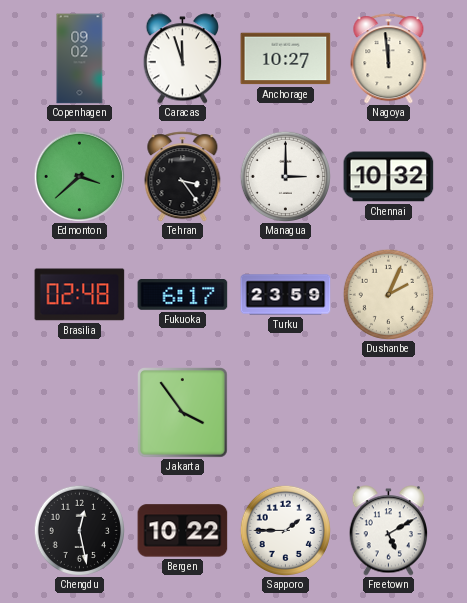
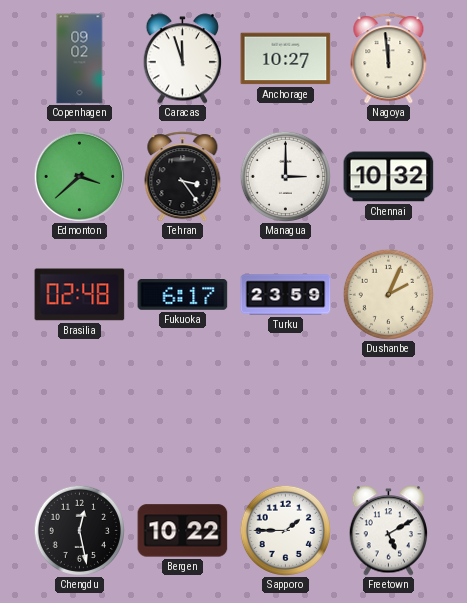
Jakarta: 3:54 -> none
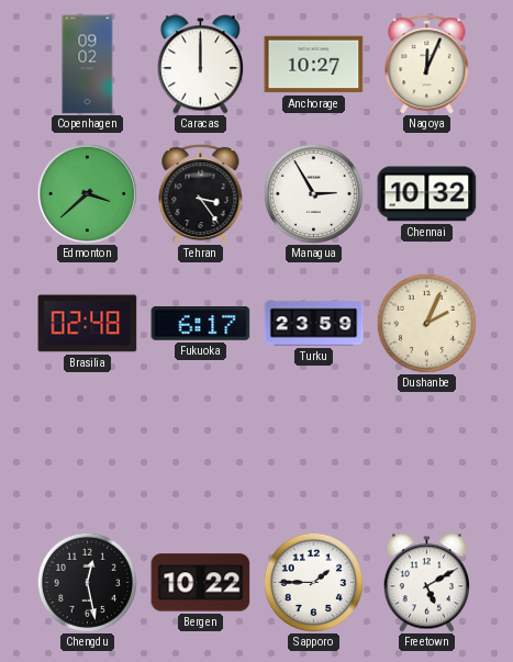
Caracas: 11:57 -> 12:00
Nagoya: 11:59 -> 12:04
Managua: 3:00 -> 2:55
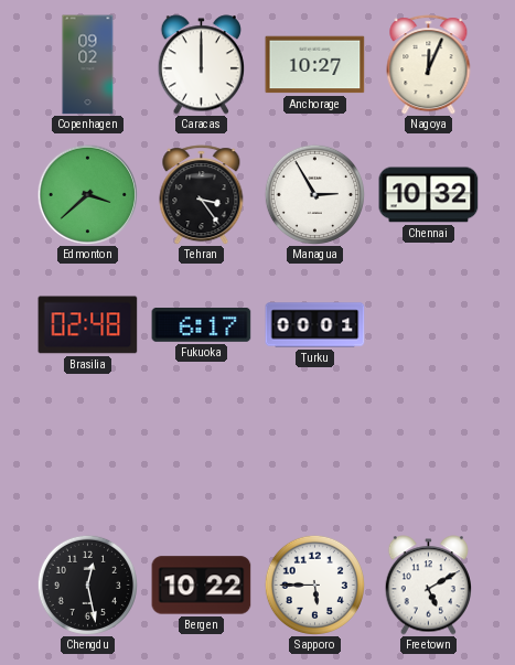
Turku: 23:59 -> 00:01
Dushanbe: 2:04 -> none
Sapporo: 1:45 -> 5:45
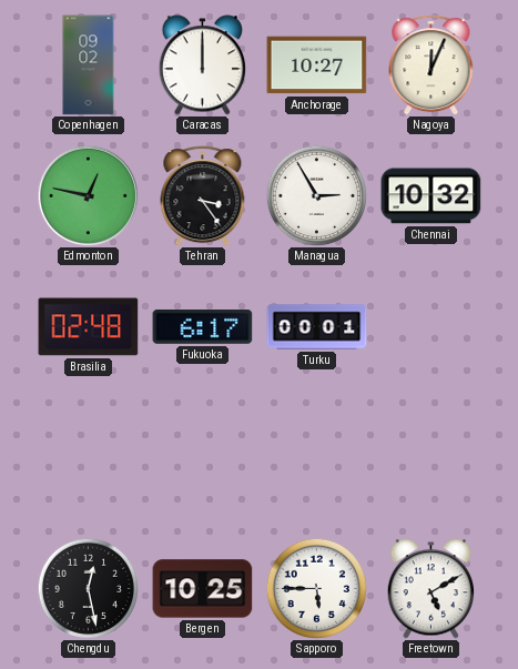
Edmonton: 3:38 -> 12:47
Bergen: 10:22 -> 10:25
